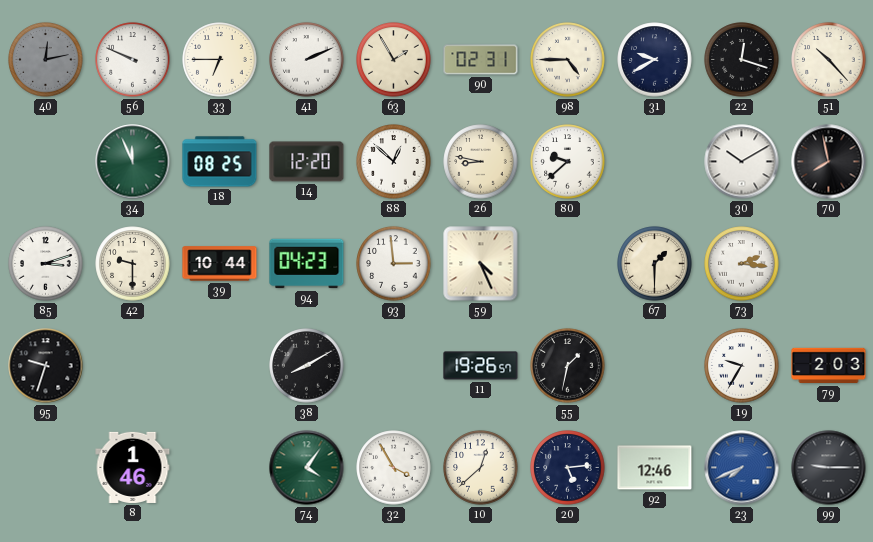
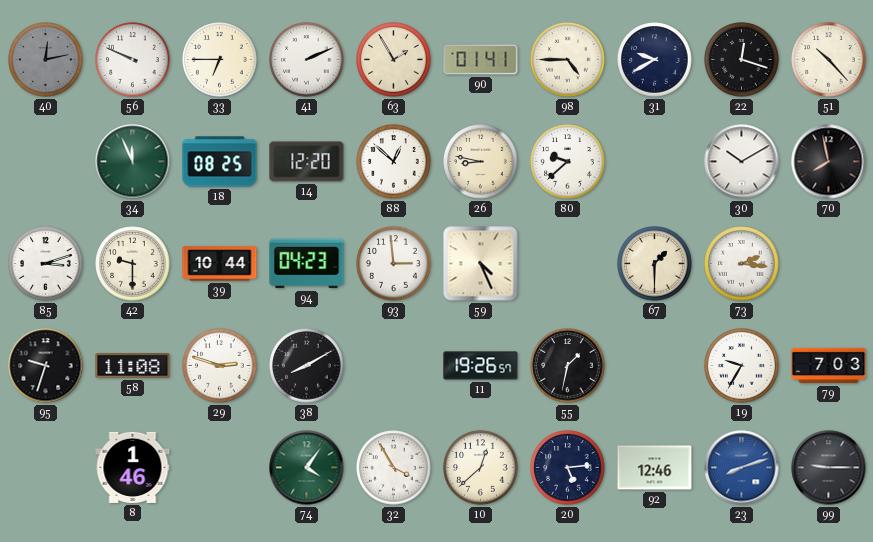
90: 02:31 -> 01:41
58: none -> 11:08
29: none -> 2:48
79: 2:03 -> 7:03
23: 7:41 -> 8:12
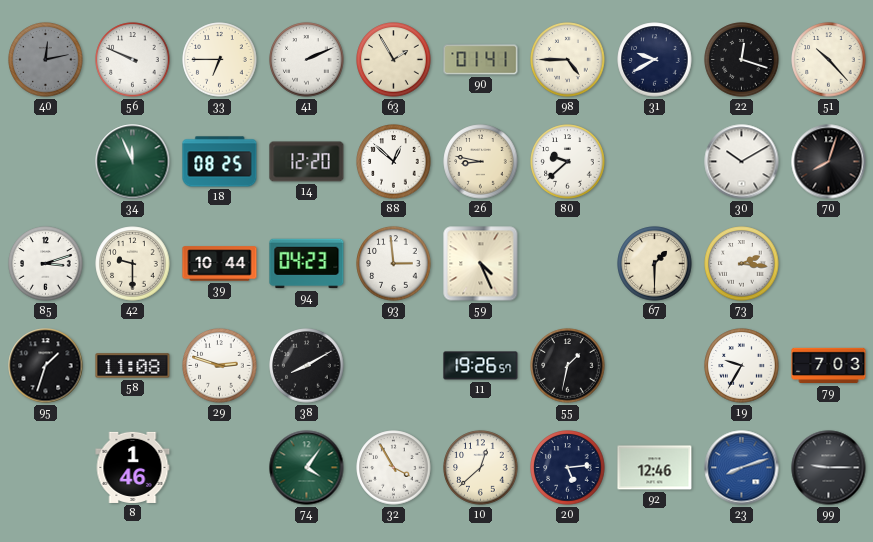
70: 7:58 -> 8:03
95: 9:33 -> 1:33
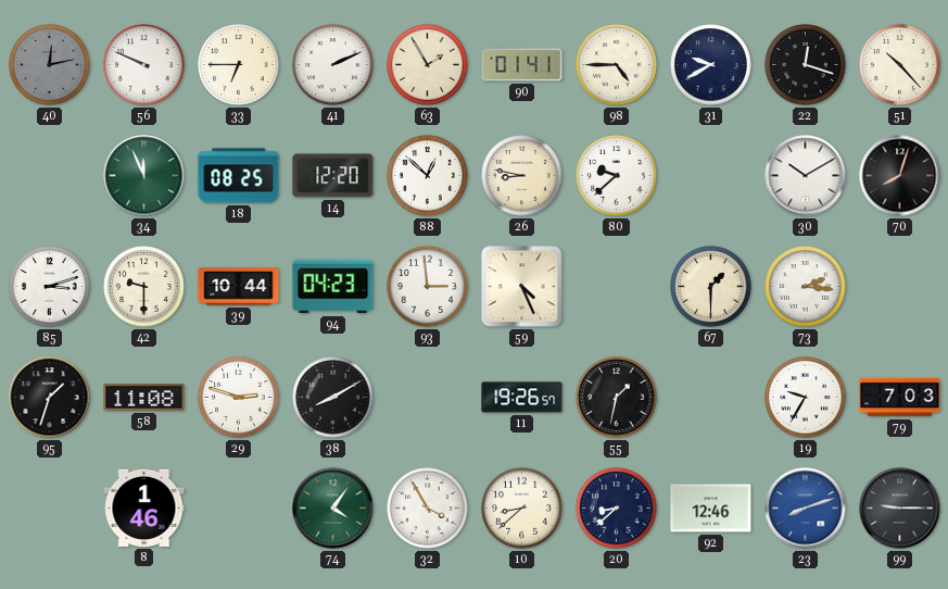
10: 12:38 -> 8:38
20: 5:14 -> 8:38
